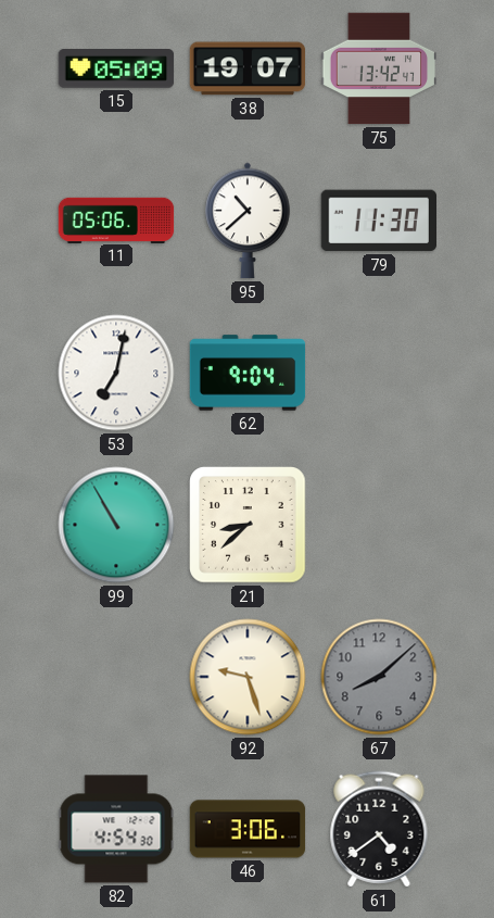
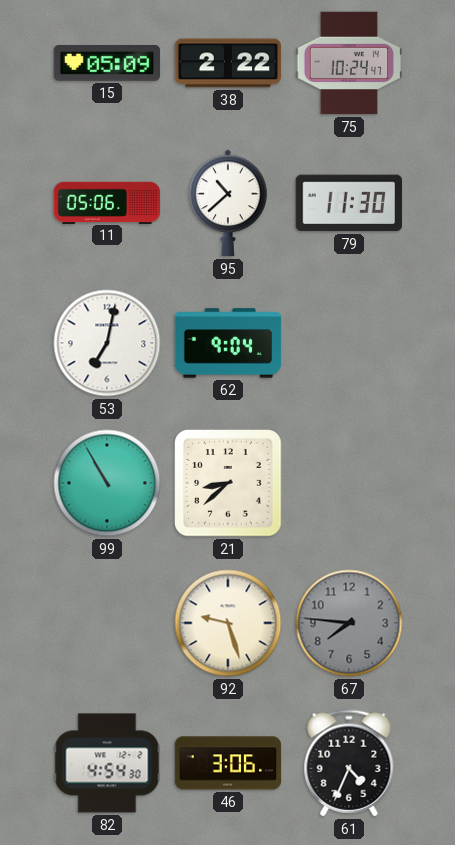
38: 19:07 -> 2:22
75: 13:42 -> 10:24
67: 8:08 -> 7:46
61: 4:39 -> 4:34
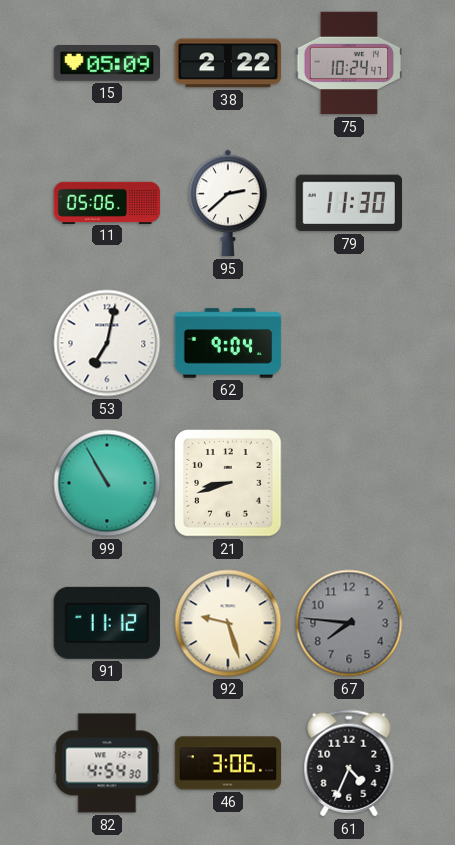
95: 10:38 -> 2:38
21: 8:38 -> 8:42
91: none -> 11:12
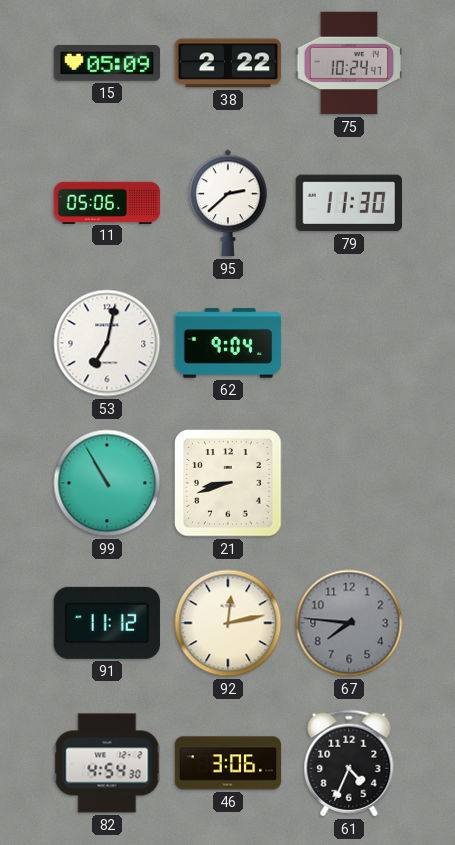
92: 9:27 -> 12:13
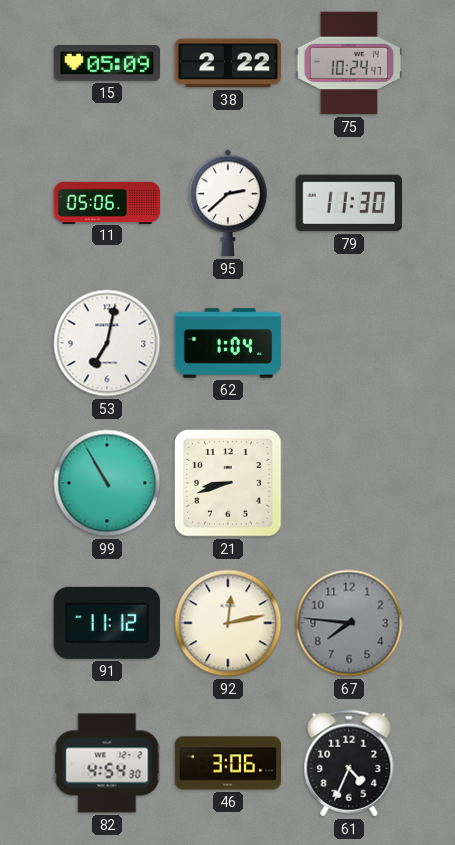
62: 9:04 -> 1:04
